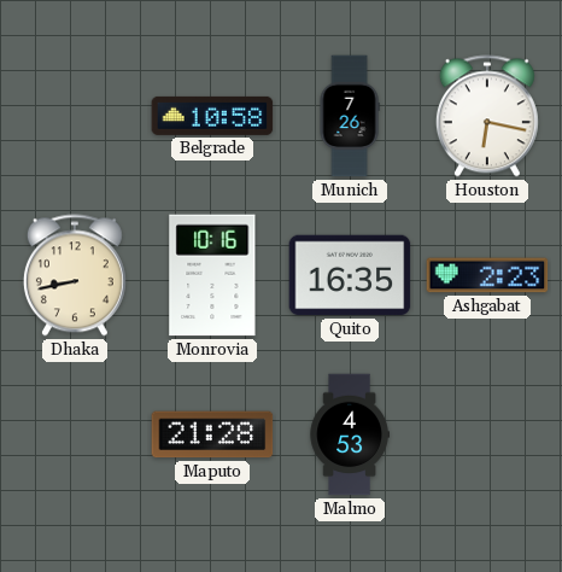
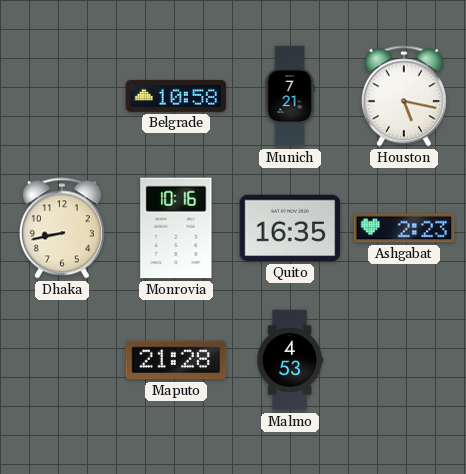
Munich: 7:26 -> 7:21
Houston: 6:17 -> 5:17
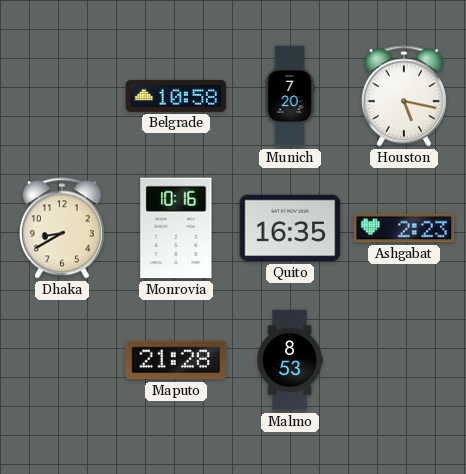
Munich: 7:21 -> 7:20
Dhaka: 8:43 -> 8:40
Malmo: 4:53 -> 8:53
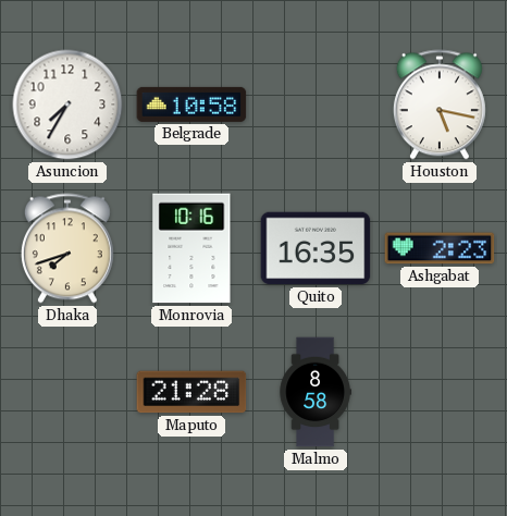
Asuncion: none -> 7:35
Munich: 7:20 -> none
Dhaka: 8:40 -> 7:42
Malmo: 8:53 -> 8:58
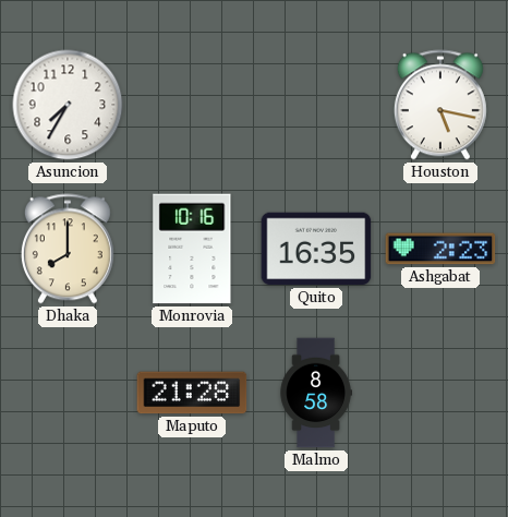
Belgrade: 10:58 -> none
Dhaka: 7:42 -> 8:00
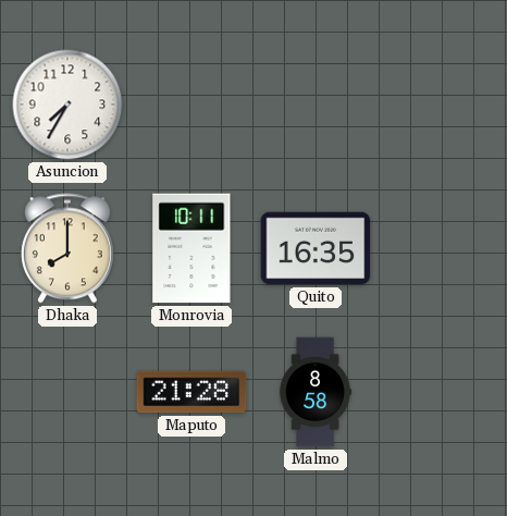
Houston: 5:17 -> none
Monrovia: 10:16 -> 10:11
Ashgabat: 2:23 -> none
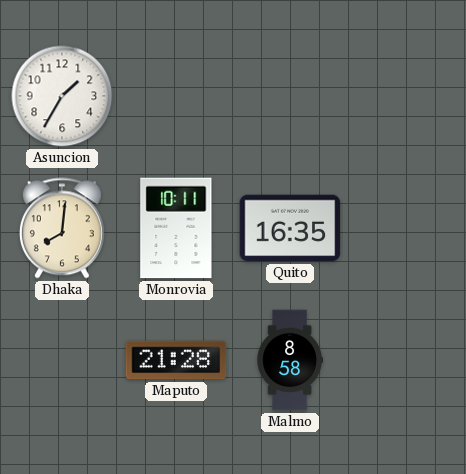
Asuncion: 7:35 -> 1:35
Dhaka: 8:00 -> 8:01
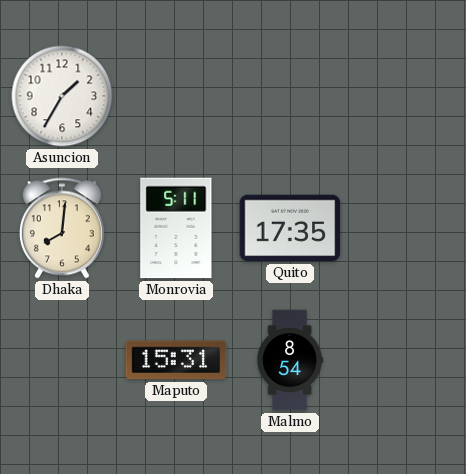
Monrovia: 10:11 -> 5:11
Quito: 16:35 -> 17:35
Maputo: 21:28 -> 15:31
Malmo: 8:58 -> 8:54
